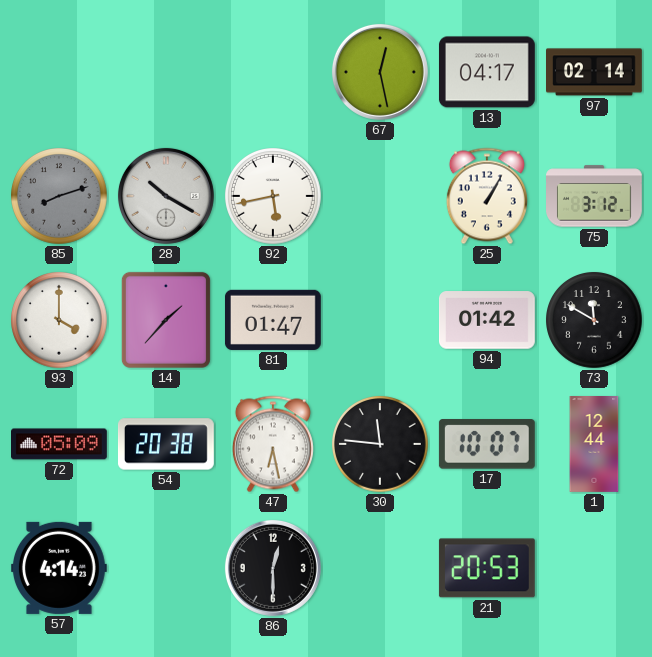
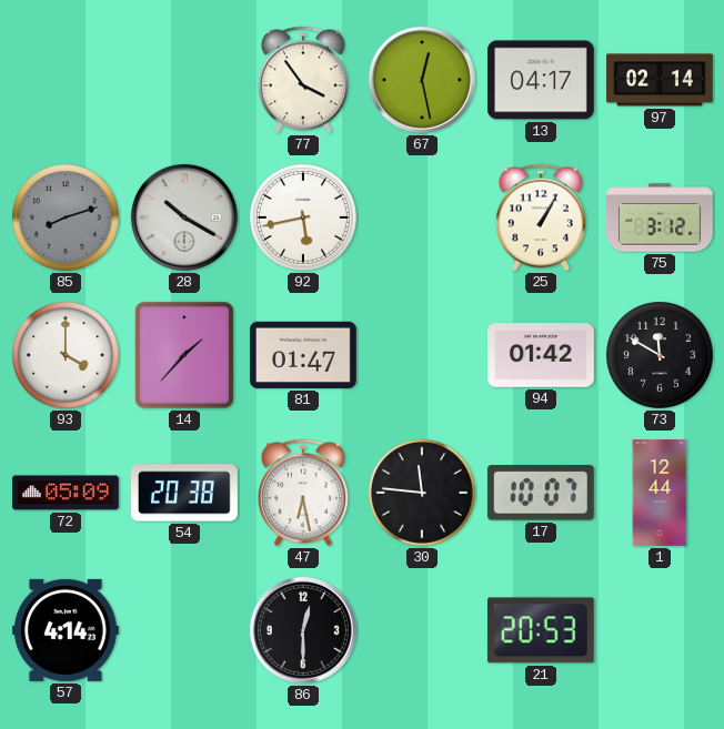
77: none -> 3:54
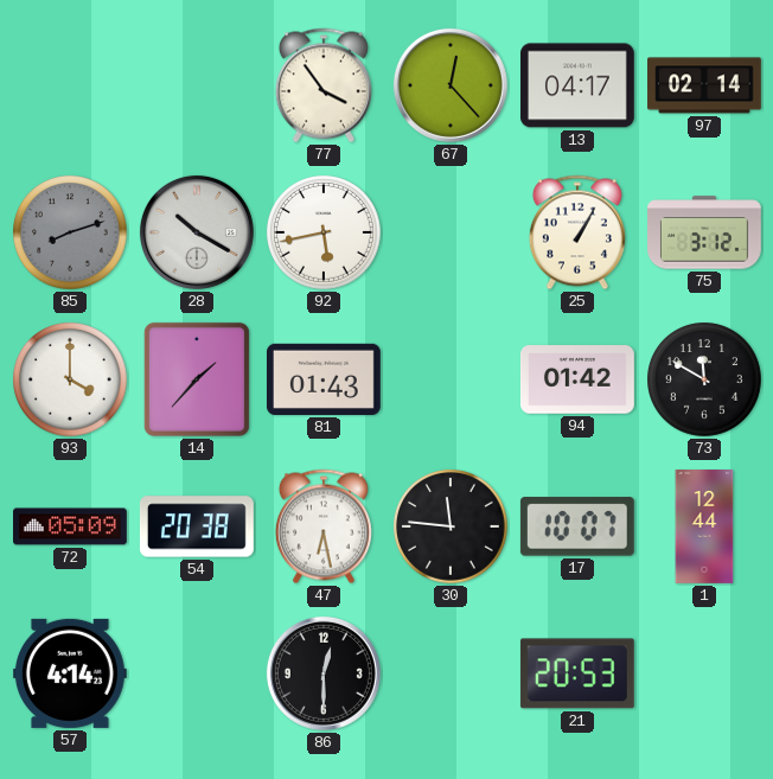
67: 12:28 -> 12:23
81: 01:47 -> 01:43
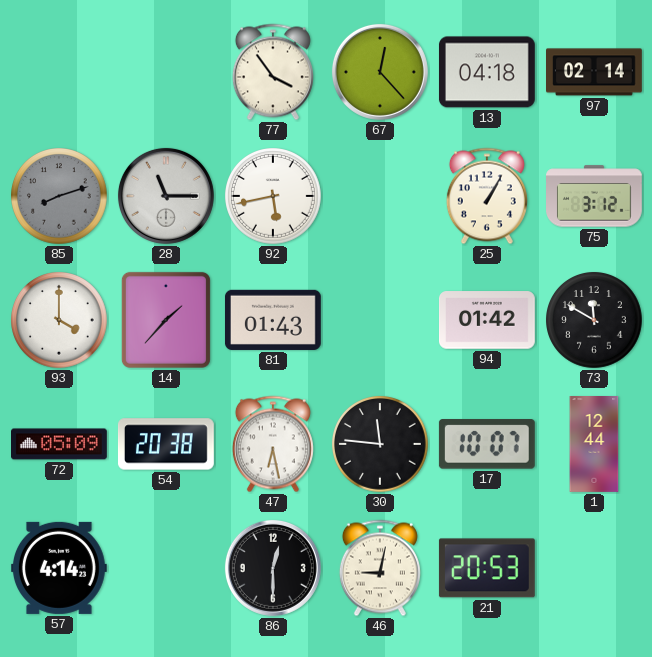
13: 04:17 -> 04:18
28: 10:20 -> 11:15
46: none -> 9:02
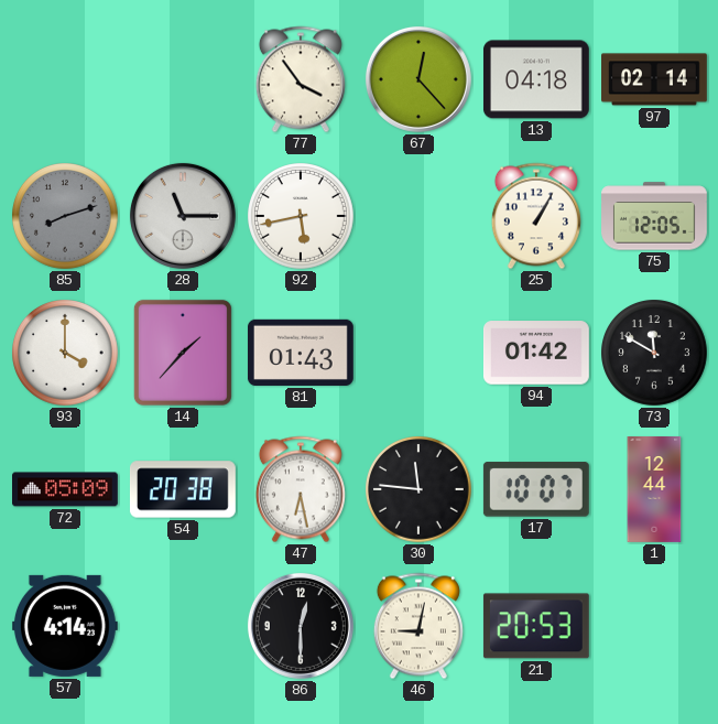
75: 3:12 -> 12:05
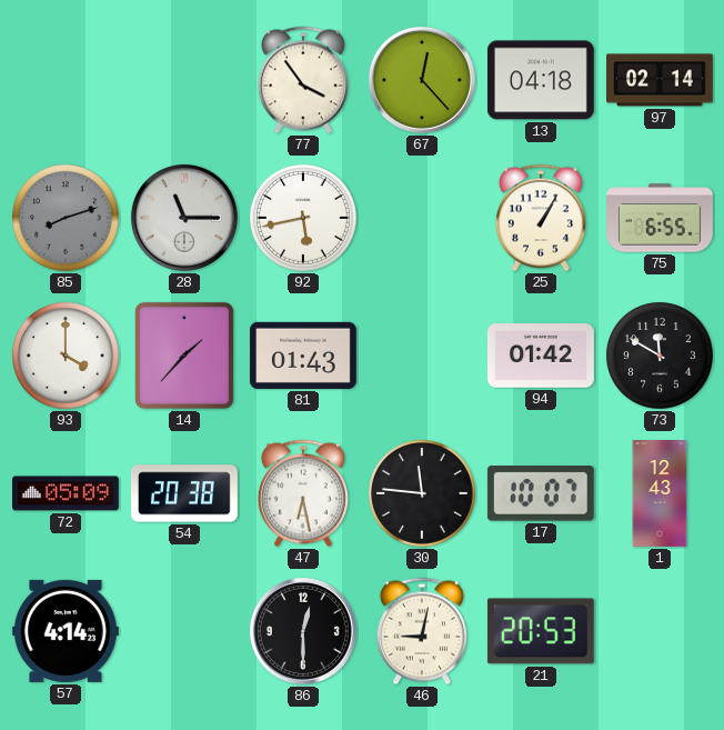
75: 12:05 -> 6:55
1: 12:44 -> 12:43
